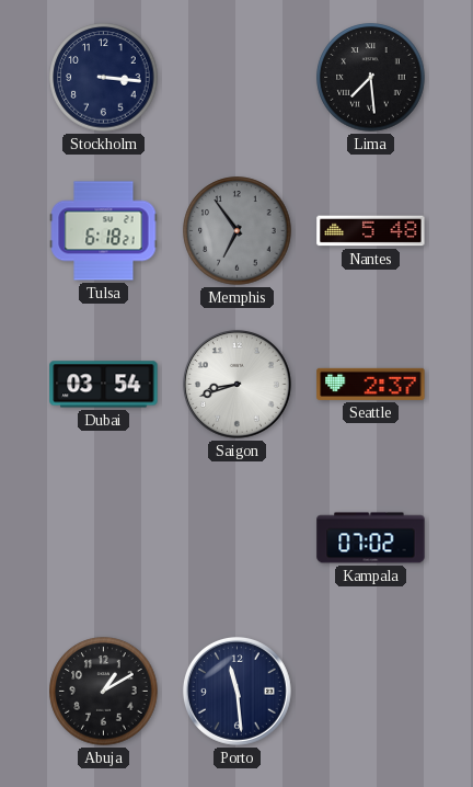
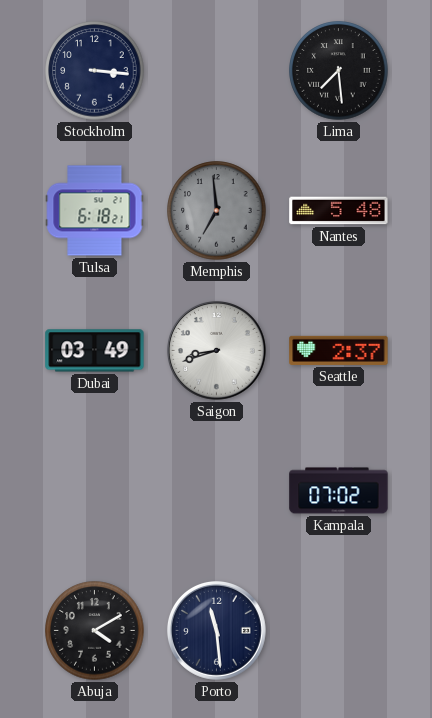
Memphis: 6:54 -> 6:59
Dubai: 03:54 -> 03:49
Abuja: 1:10 -> 4:10
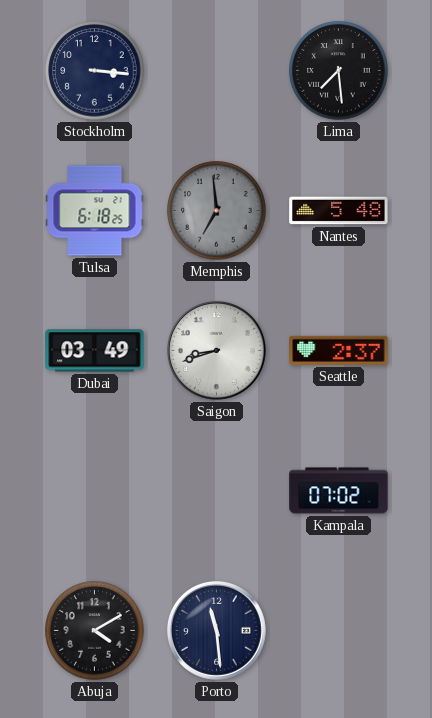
Tulsa: 6:18:21 -> 6:18:25
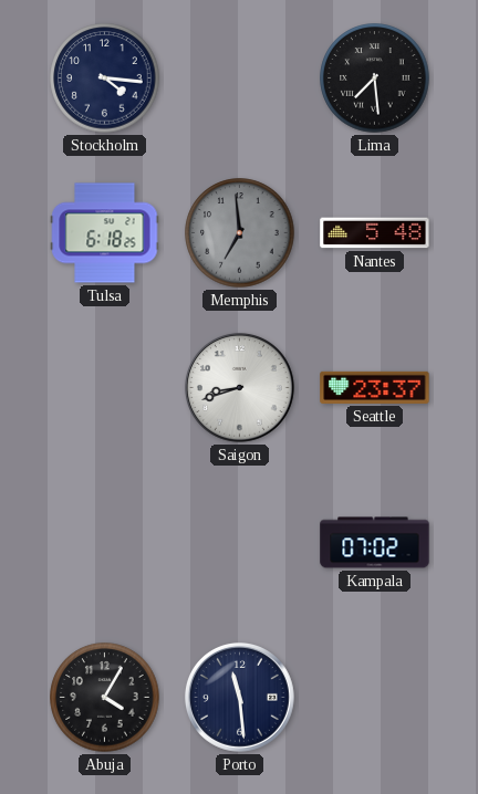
Stockholm: 3:16 -> 4:16
Dubai: 03:49 -> none
Seattle: 2:37 -> 23:37
Abuja: 4:10 -> 4:05
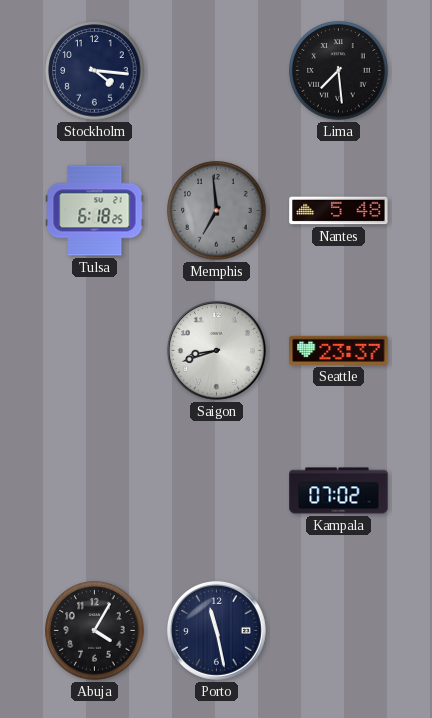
Porto: 11:29 -> 11:28
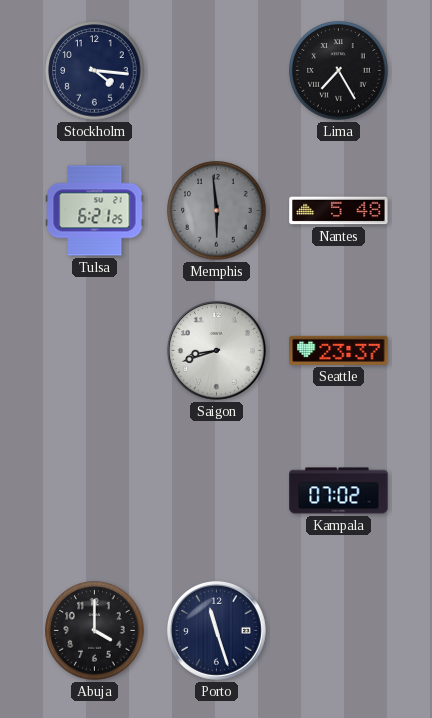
Lima: 7:29 -> 7:25
Tulsa: 6:18 -> 6:21
Memphis: 6:59 -> 5:59
Abuja: 4:05 -> 4:00
Porto: 11:28 -> 11:27
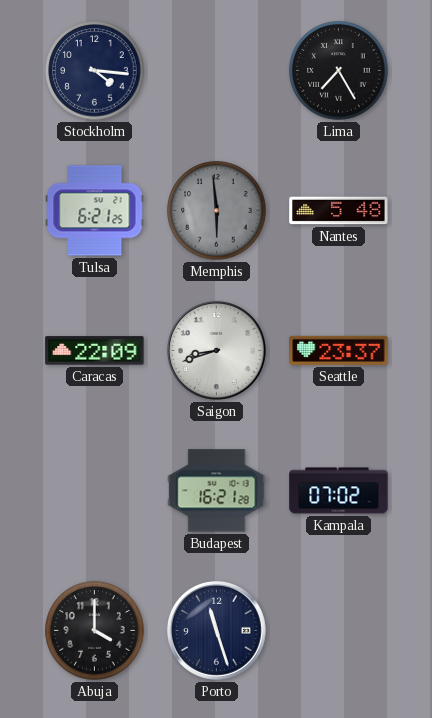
Caracas: none -> 22:09
Budapest: none -> 16:21
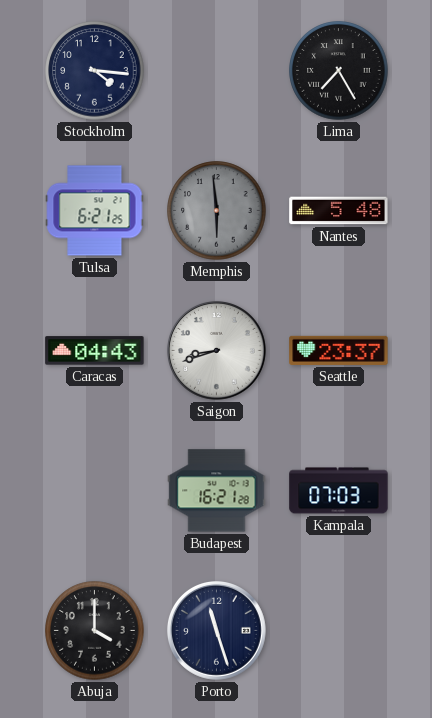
Caracas: 22:09 -> 04:43
Kampala: 07:02 -> 07:03
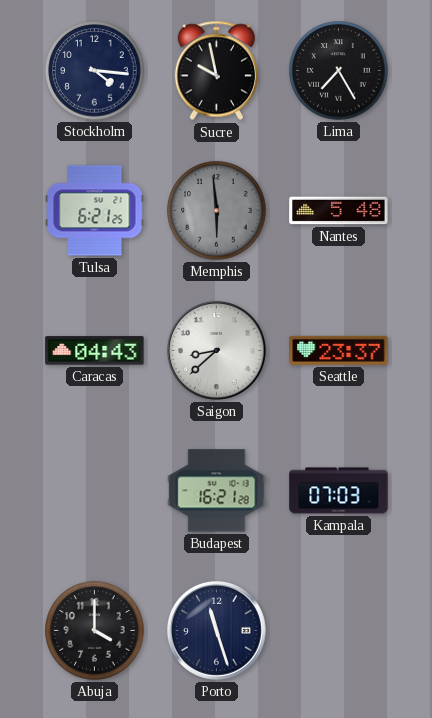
Sucre: none -> 9:58
Saigon: 8:42 -> 8:38
